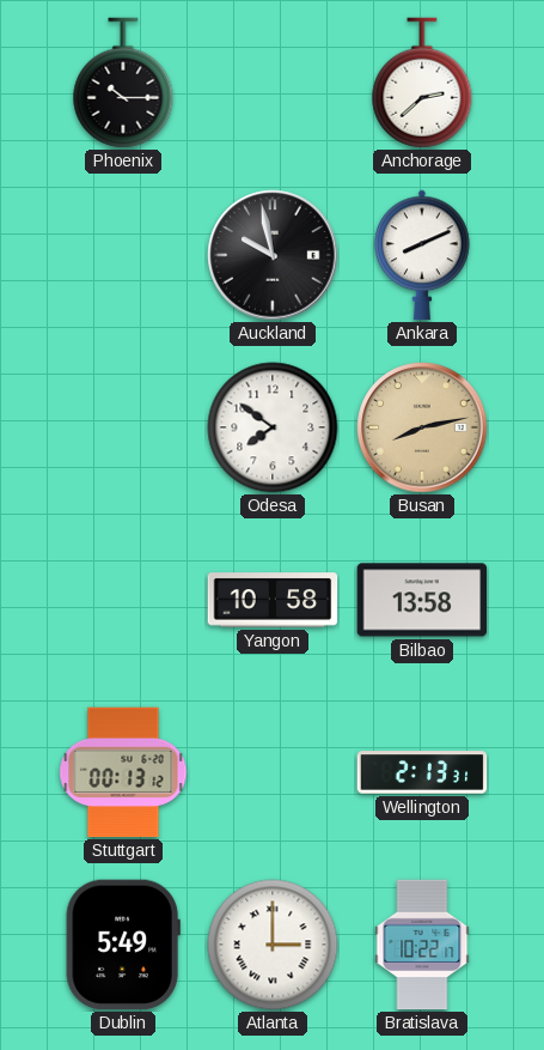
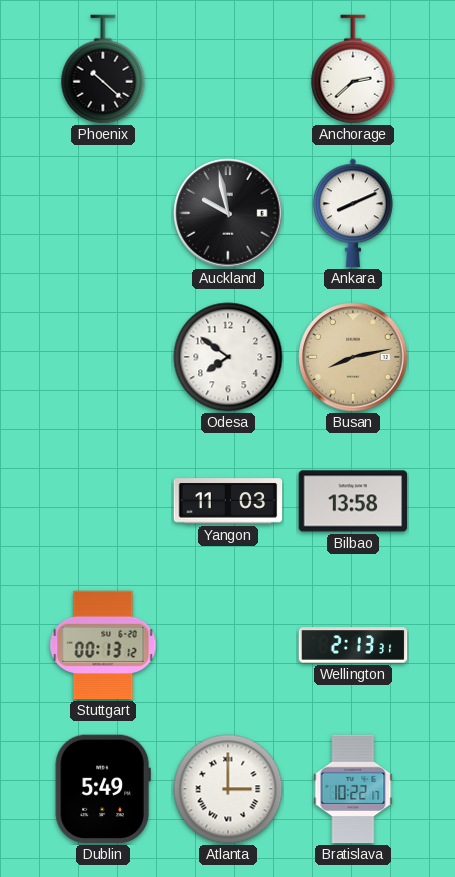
Phoenix: 10:15 -> 10:22
Yangon: 10:58 -> 11:03
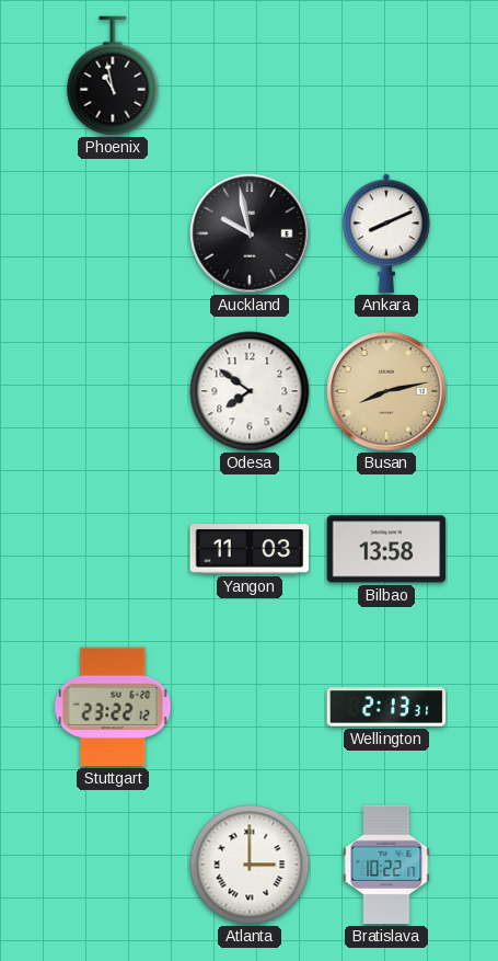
Phoenix: 10:22 -> 10:58
Anchorage: 2:38 -> none
Stuttgart: 00:13 -> 23:22
Dublin: 5:49 -> none
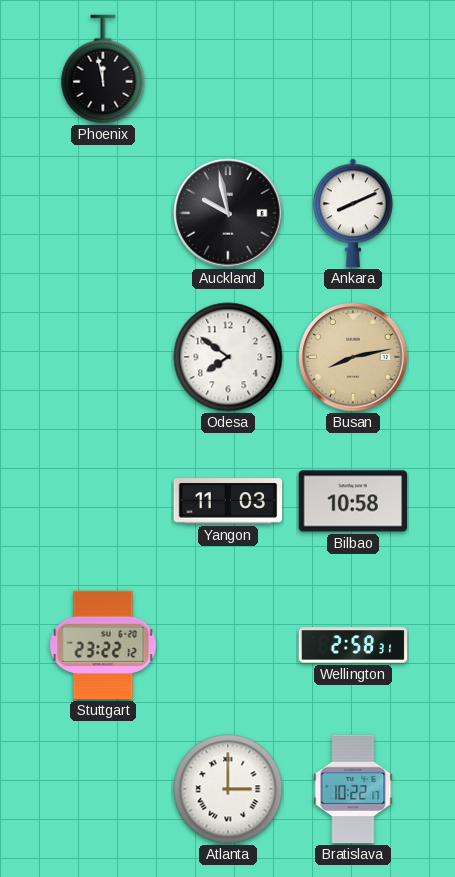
Phoenix: 10:58 -> 11:58
Bilbao: 13:58 -> 10:58
Wellington: 2:13 -> 2:58
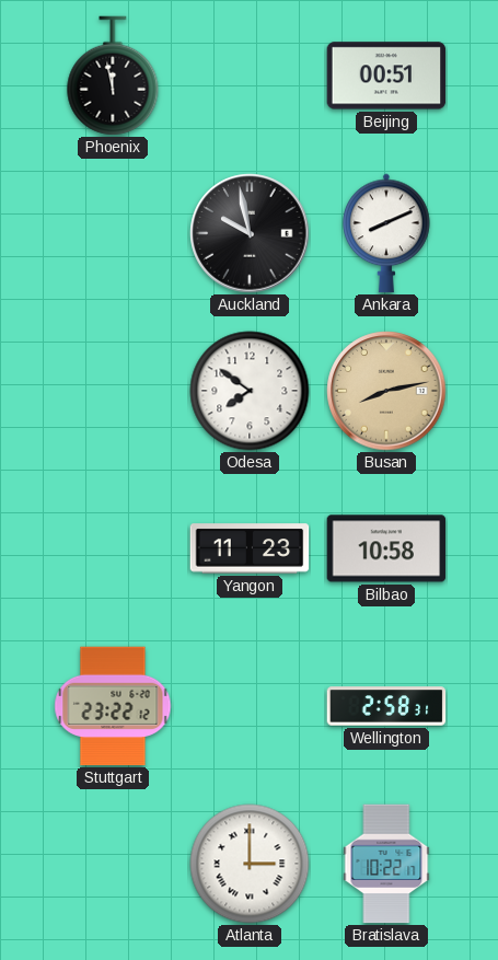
Beijing: none -> 00:51
Yangon: 11:03 -> 11:23
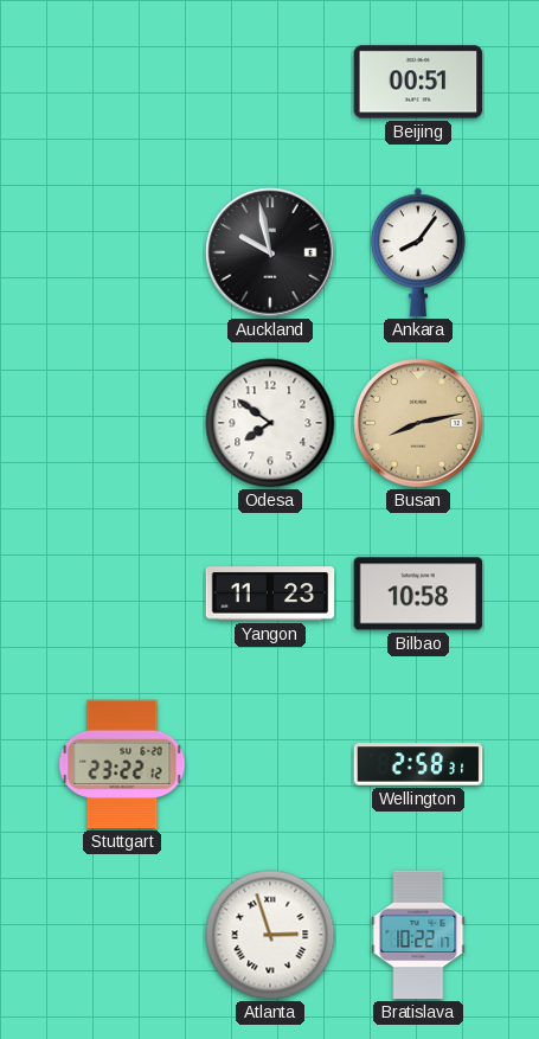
Phoenix: 11:58 -> none
Ankara: 8:11 -> 8:06
Atlanta: 3:00 -> 2:57
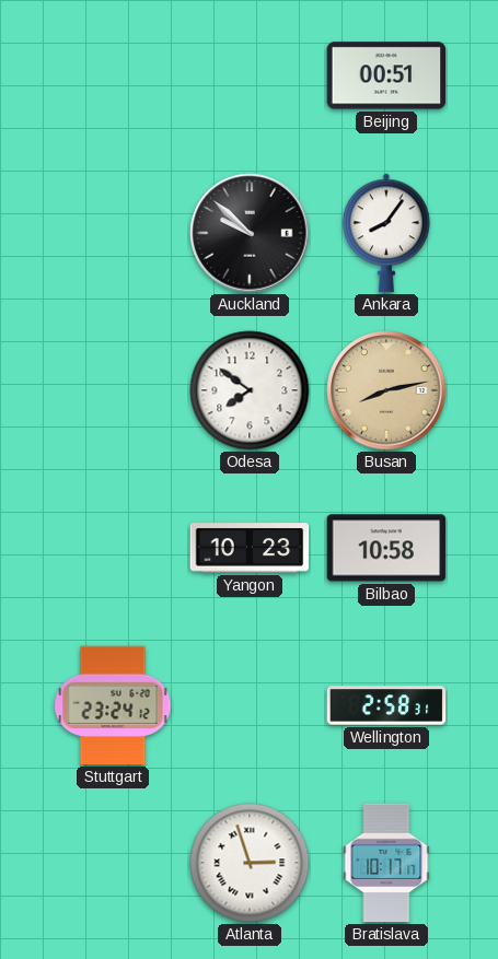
Auckland: 9:58 -> 9:52
Yangon: 11:23 -> 10:23
Stuttgart: 23:22 -> 23:24
Bratislava: 10:22 -> 10:17
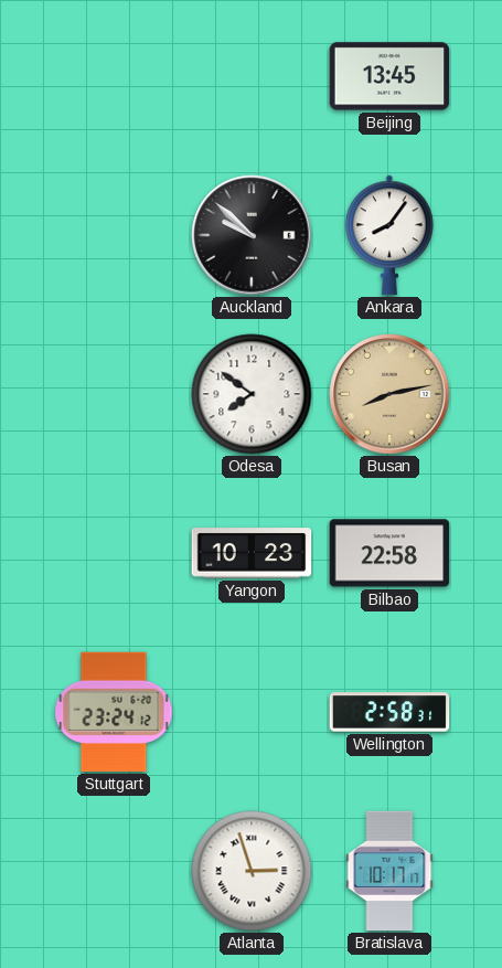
Beijing: 00:51 -> 13:45
Bilbao: 10:58 -> 22:58
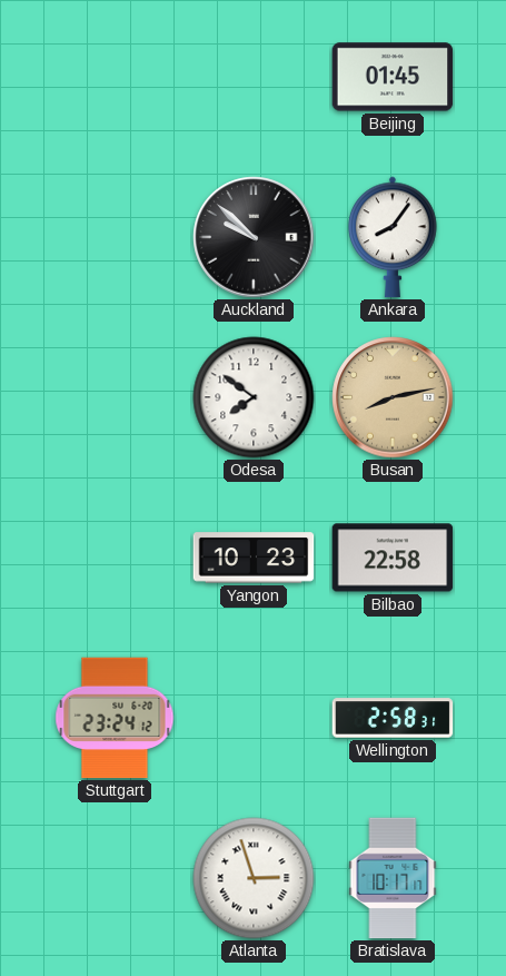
Beijing: 13:45 -> 01:45
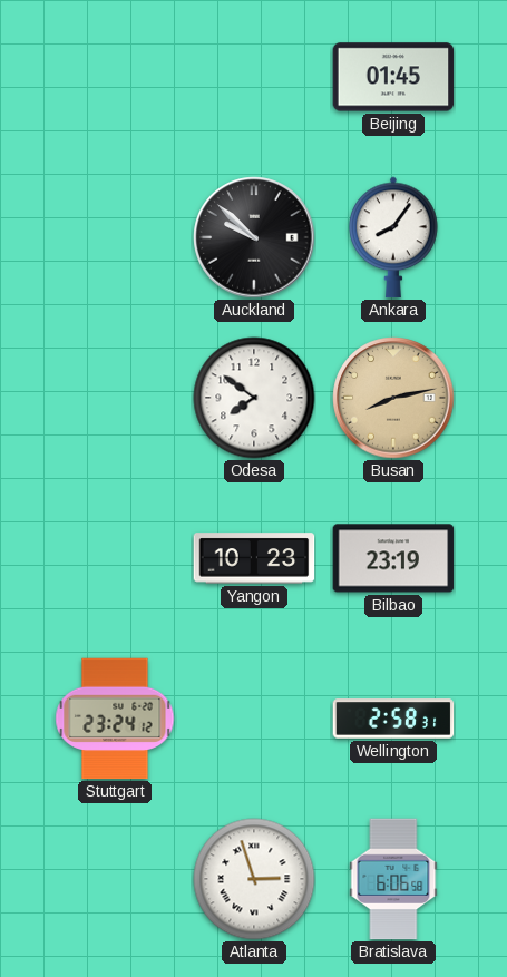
Bilbao: 22:58 -> 23:19
Bratislava: 10:17 -> 6:06
